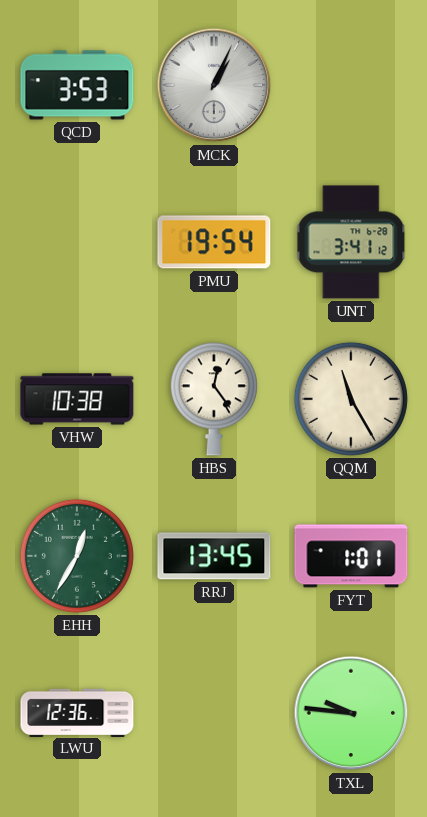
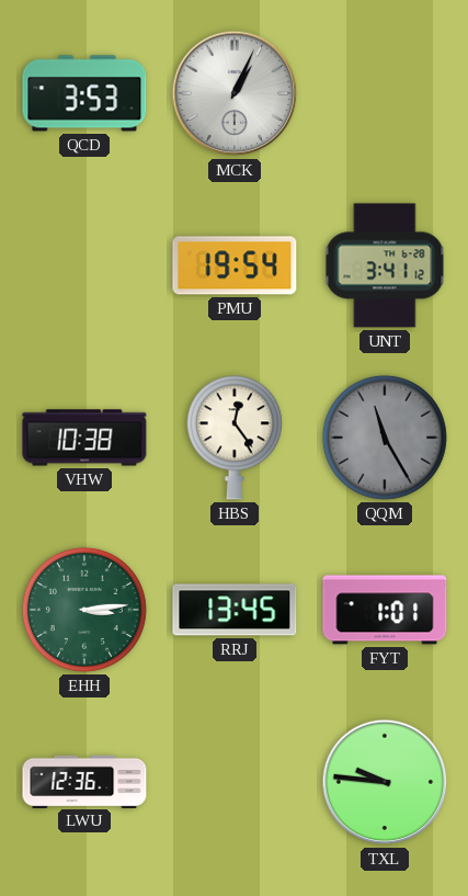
QQM dial: cream -> grey
EHH: 12:35 -> 3:14
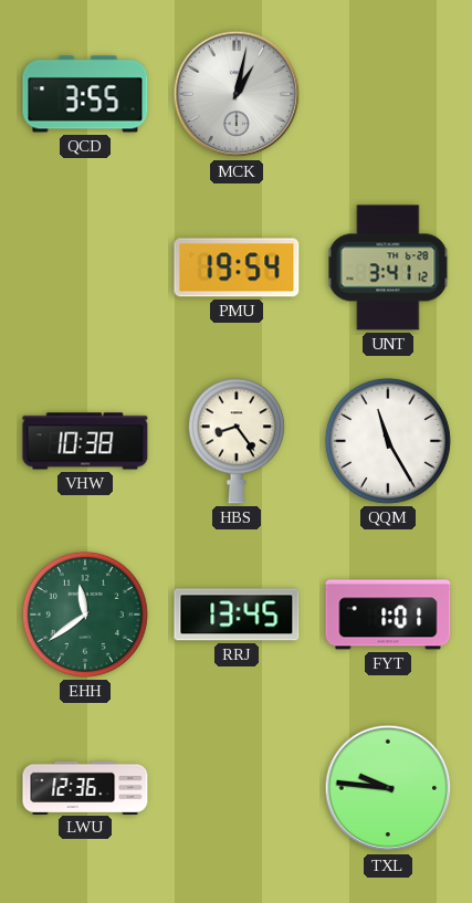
QCD: 3:53 -> 3:55
MCK: 1:04 -> 1:02
HBS: 12:24 -> 8:24
QQM dial: grey -> white
EHH: 3:14 -> 11:39
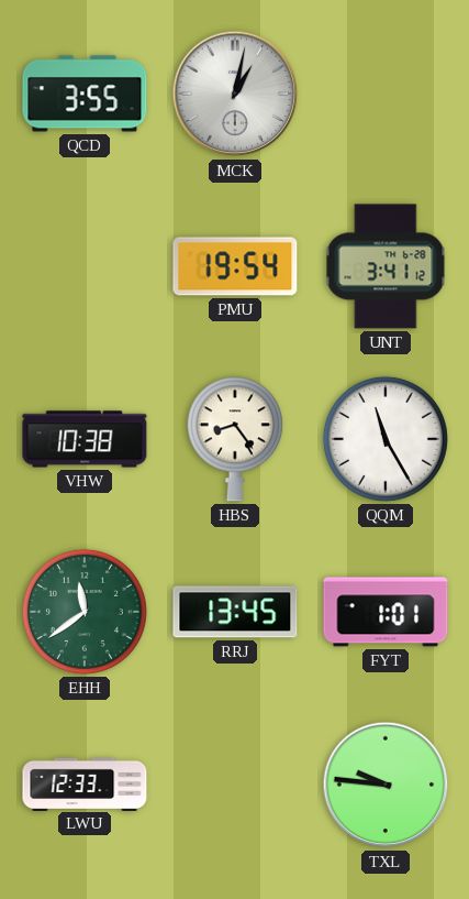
LWU: 12:36 -> 12:33
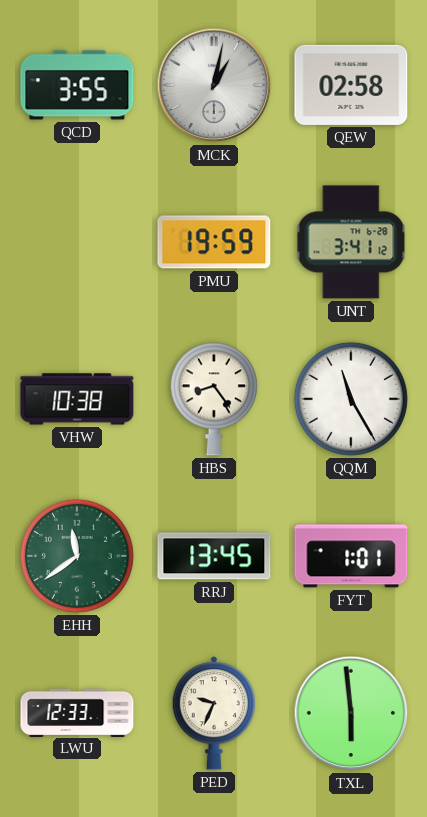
QEW: none -> 02:58
PMU: 19:54 -> 19:59
PED: none -> 9:34
TXL: 9:46 -> 5:59
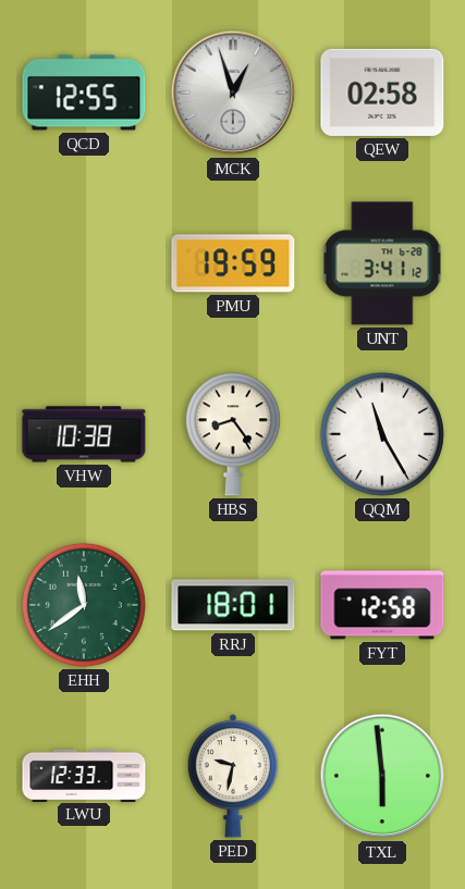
QCD: 3:55 -> 12:55
MCK: 1:02 -> 12:57
RRJ: 13:45 -> 18:01
FYT: 1:01 -> 12:58
PED: 9:34 -> 9:32
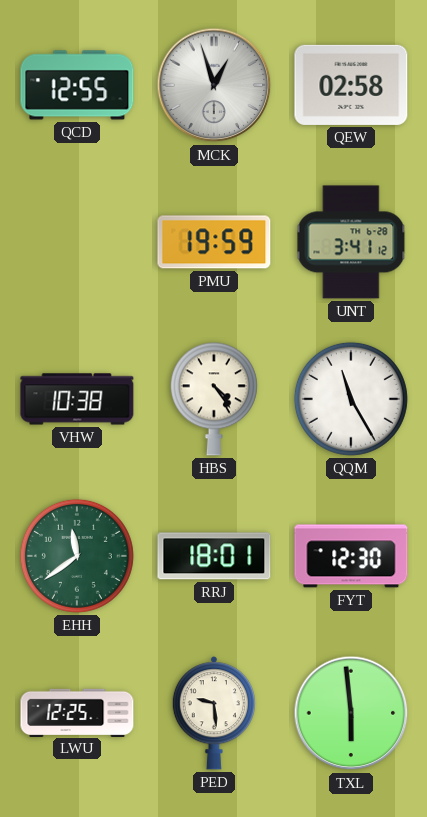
HBS: 8:24 -> 4:24
FYT: 12:58 -> 12:30
LWU: 12:33 -> 12:25
PED: 9:32 -> 9:29
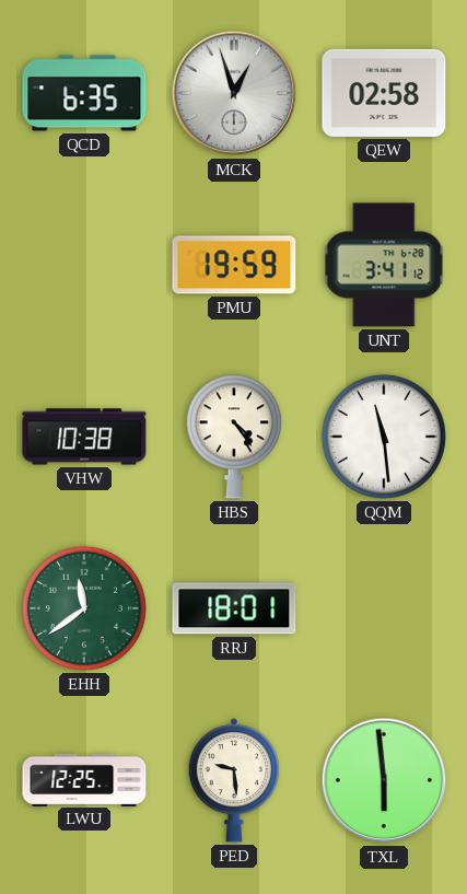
QCD: 12:55 -> 6:35
QQM: 11:25 -> 11:29
FYT: 12:30 -> none
